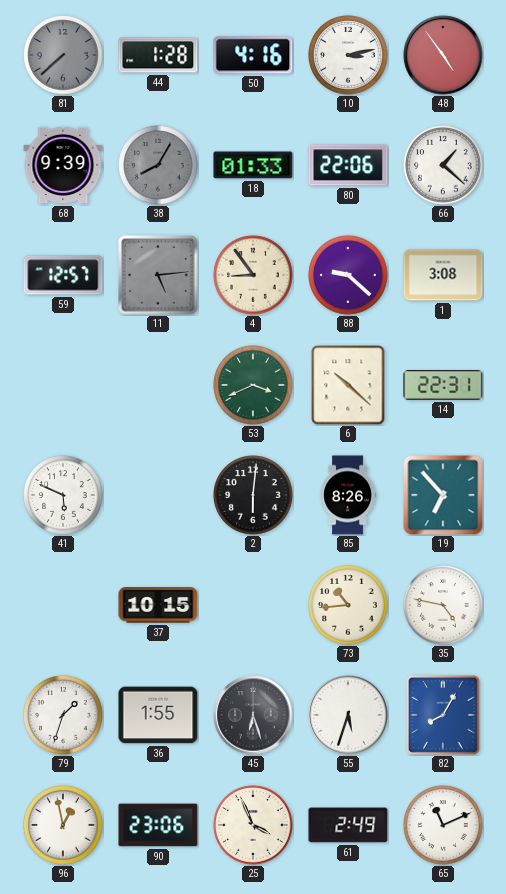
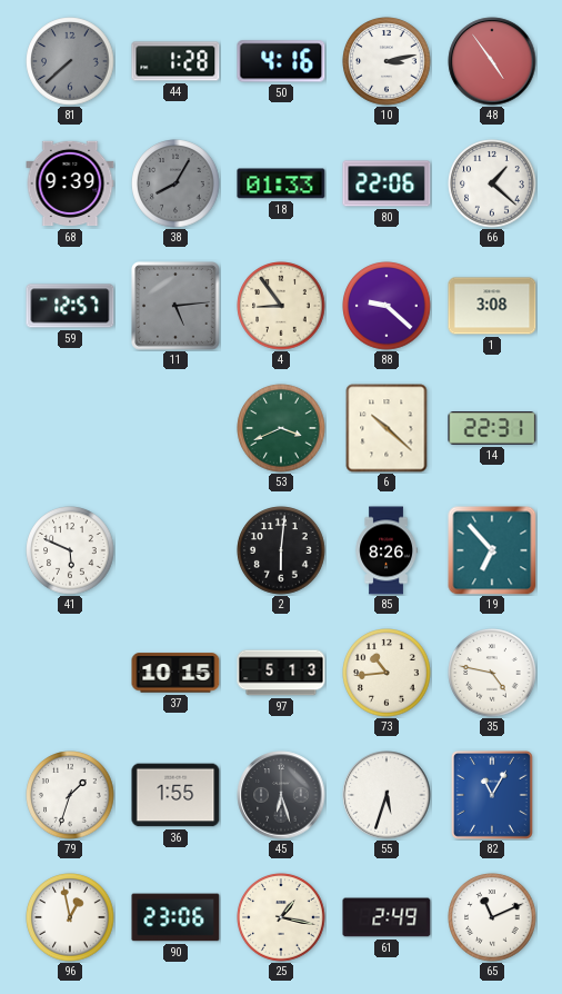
97: none -> 5:13
82: 8:05 -> 11:05
25: 3:56 -> 1:17
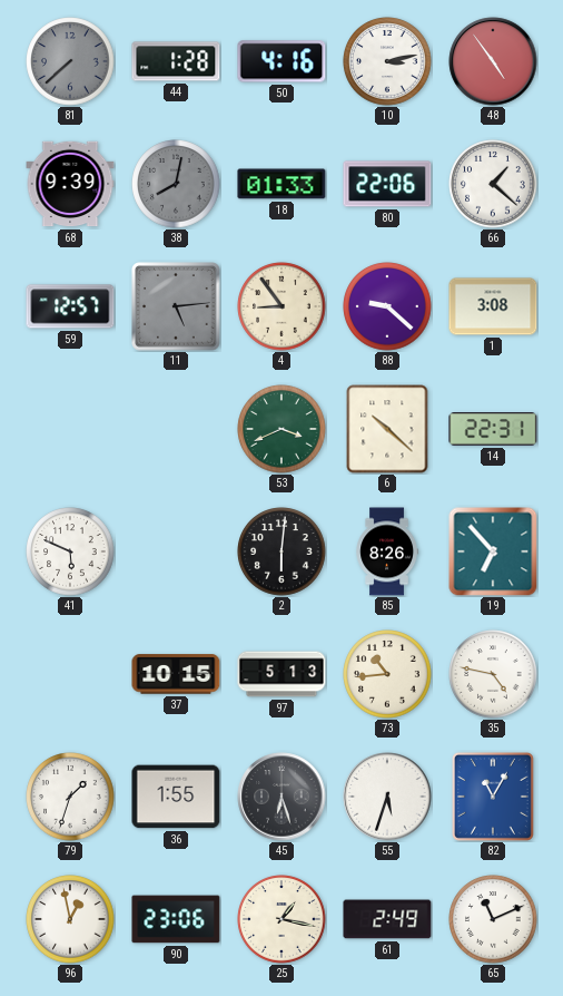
38: 8:05 -> 8:02
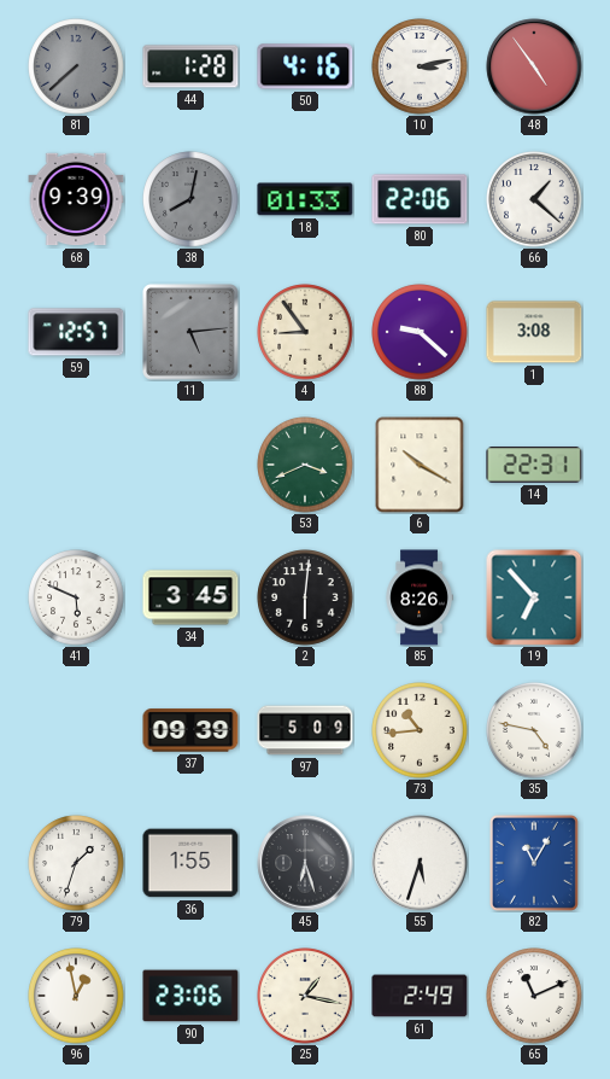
6: 10:22 -> 10:20
34: none -> 3:45
37: 10:15 -> 09:39
97: 5:13 -> 5:09
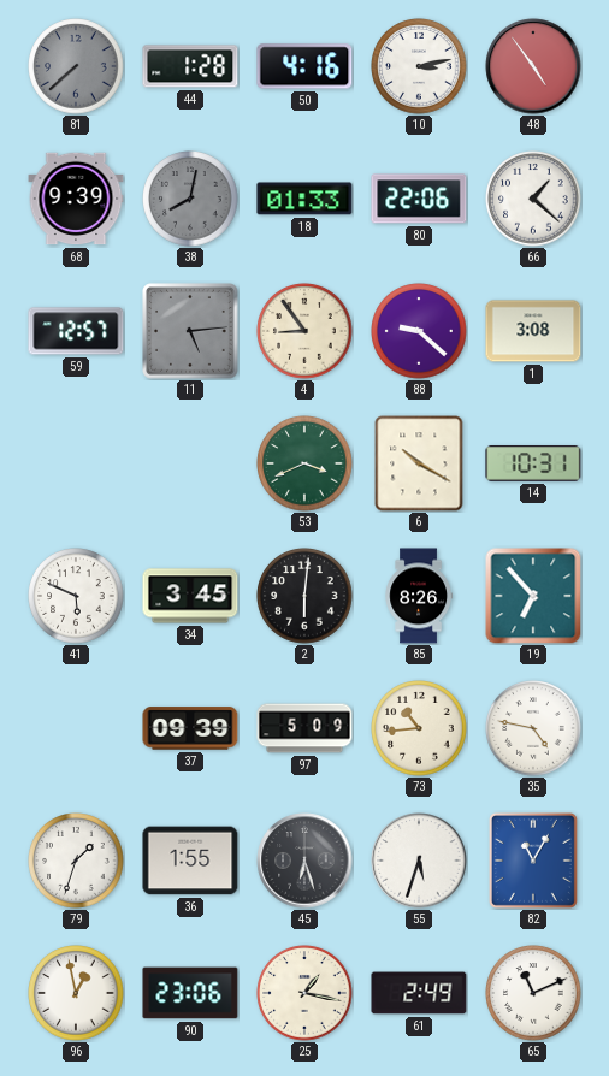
14: 22:31 -> 10:31
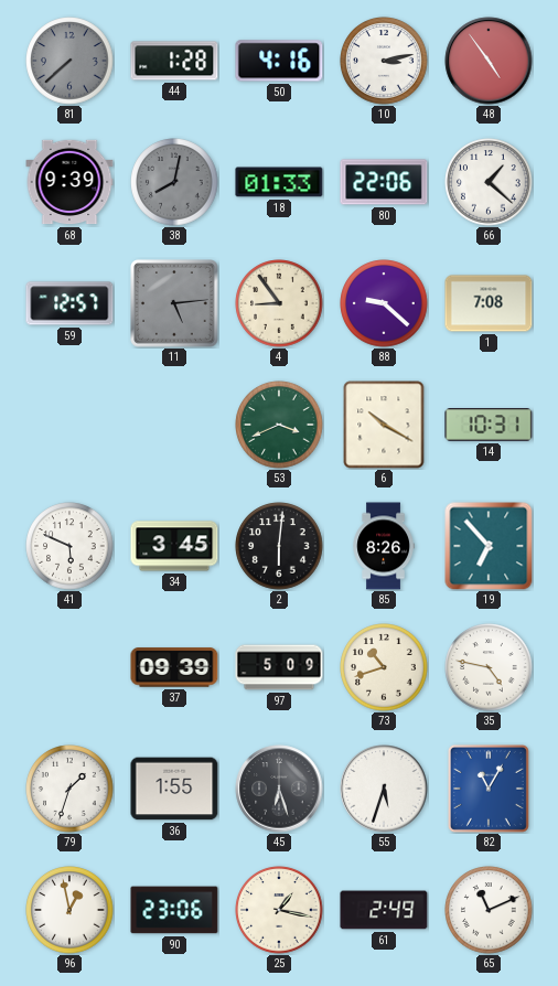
1: 3:08 -> 7:08
73: 10:44 -> 10:42
